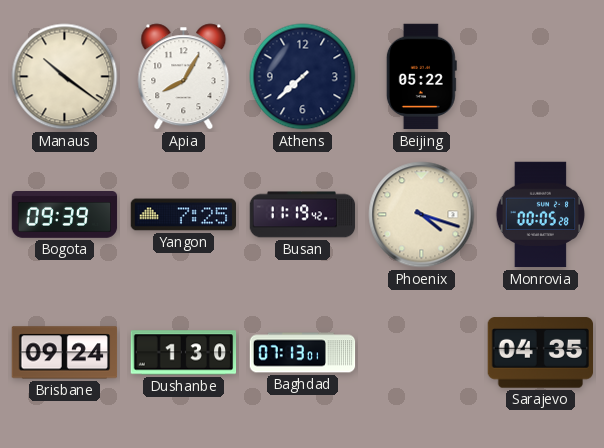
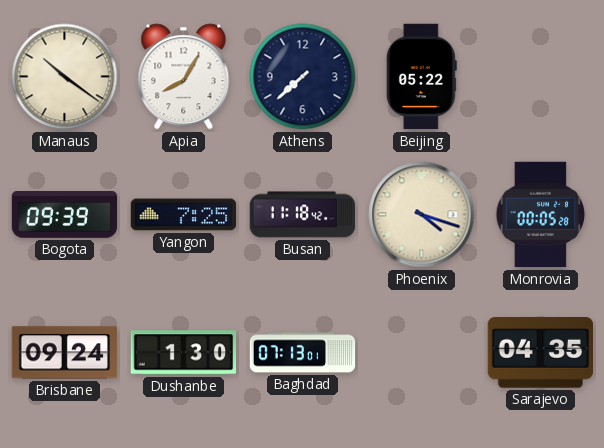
Busan: 11:19 -> 11:18
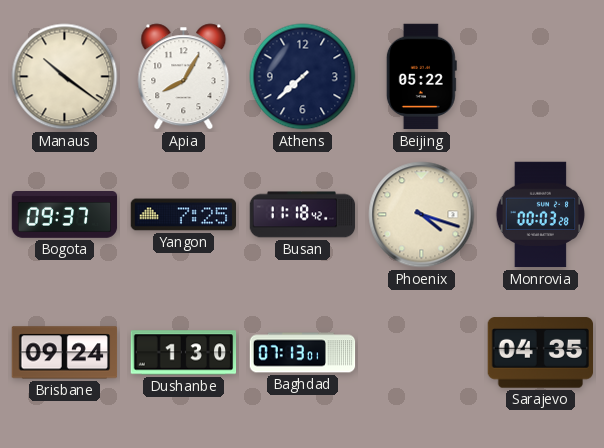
Bogota: 09:39 -> 09:37
Monrovia: 00:05 -> 00:03
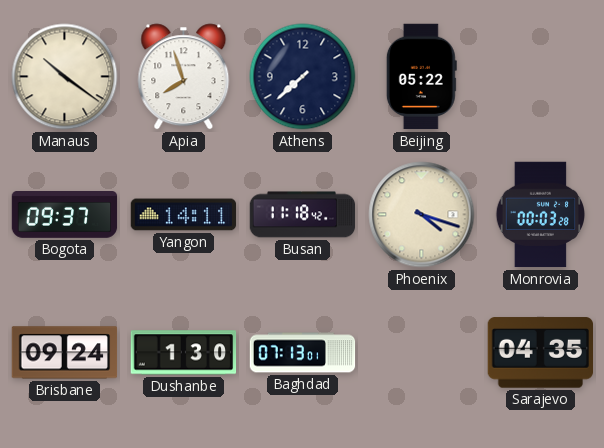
Apia: 8:05 -> 7:57
Yangon: 7:25 -> 14:11
